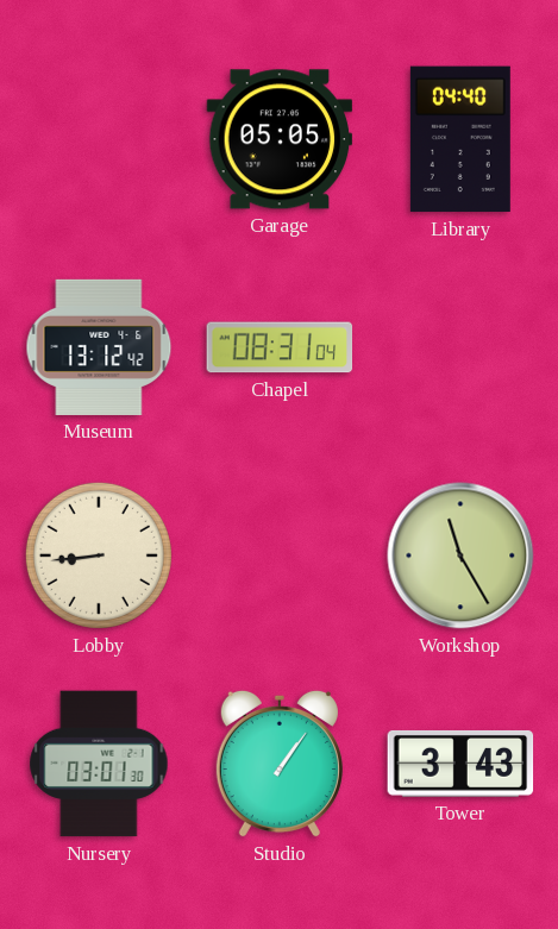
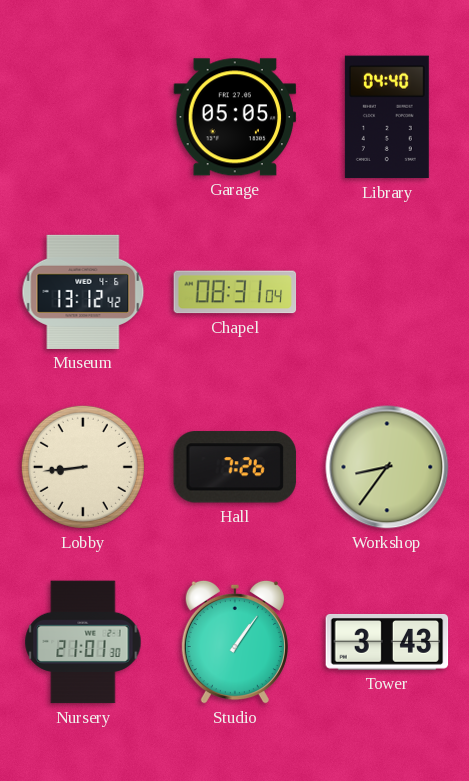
Hall: none -> 7:26
Workshop: 11:25 -> 8:36
Nursery: 03:01 -> 21:01
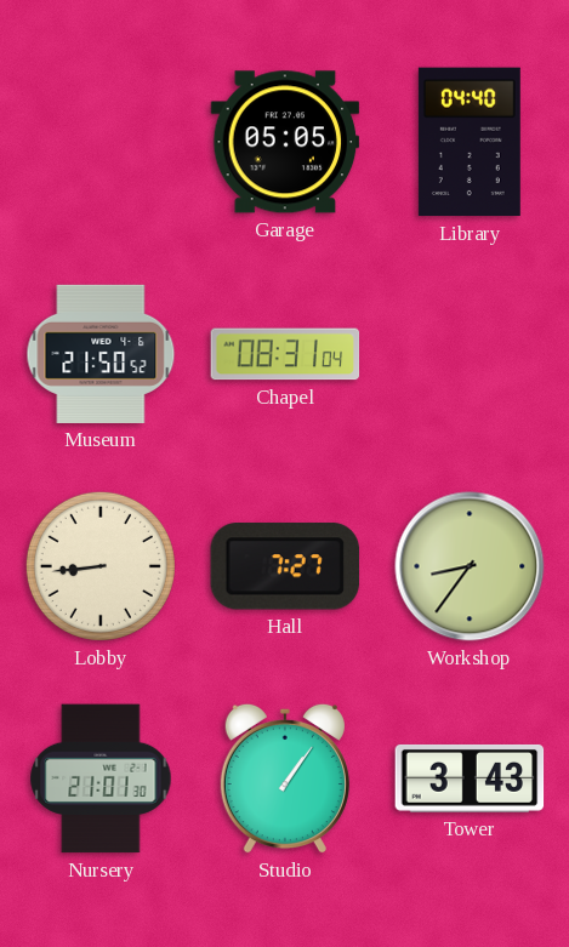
Museum: 13:12 -> 21:50
Hall: 7:26 -> 7:27
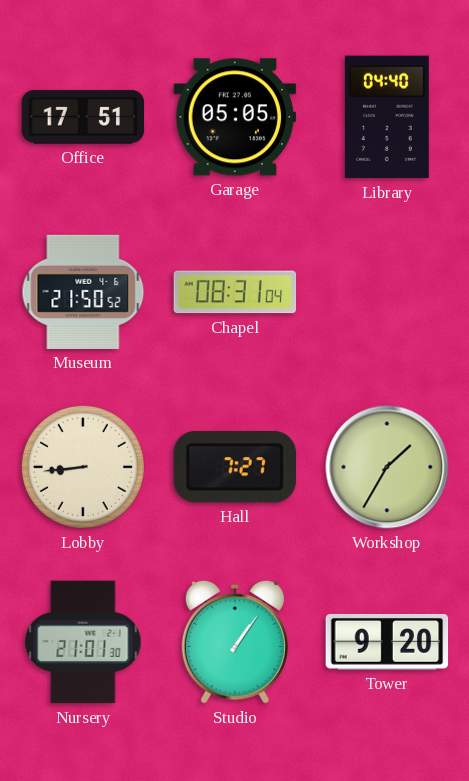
Office: none -> 17:51
Workshop: 8:36 -> 1:35
Tower: 3:43 -> 9:20
